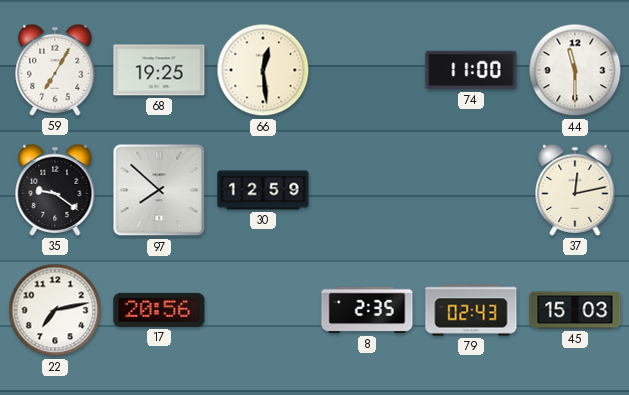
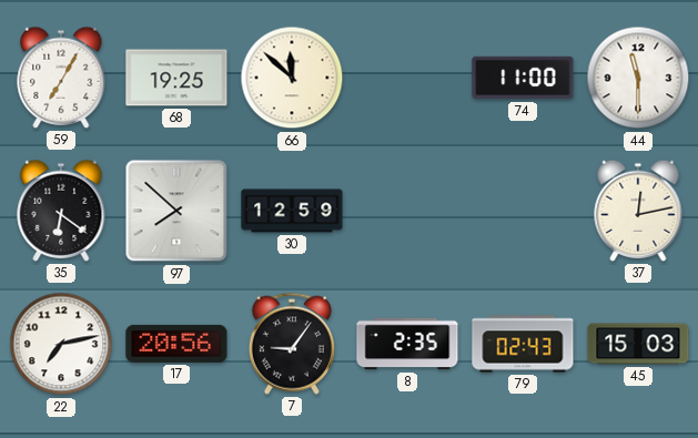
66: 12:29 -> 11:52
35: 9:21 -> 6:21
7: none -> 9:06
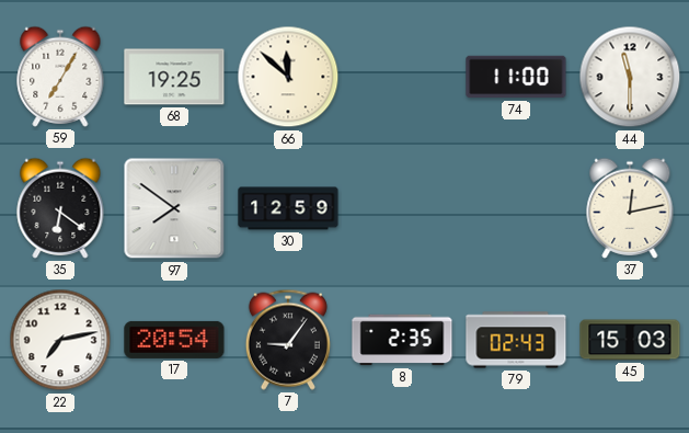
97: 7:52 -> 7:51
17: 20:56 -> 20:54
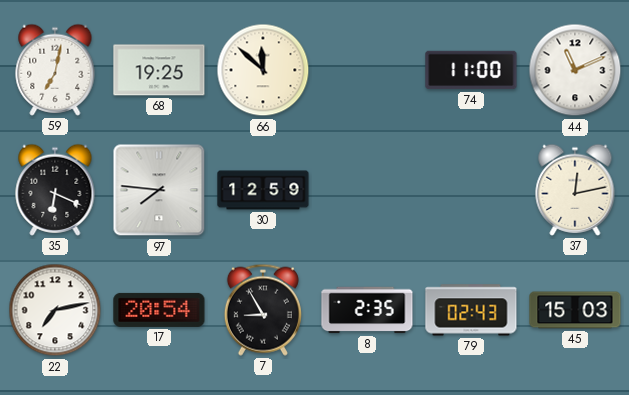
59: 7:05 -> 7:02
44: 11:30 -> 11:11
35: 6:21 -> 6:19
97: 7:51 -> 7:46
7: 9:06 -> 8:55
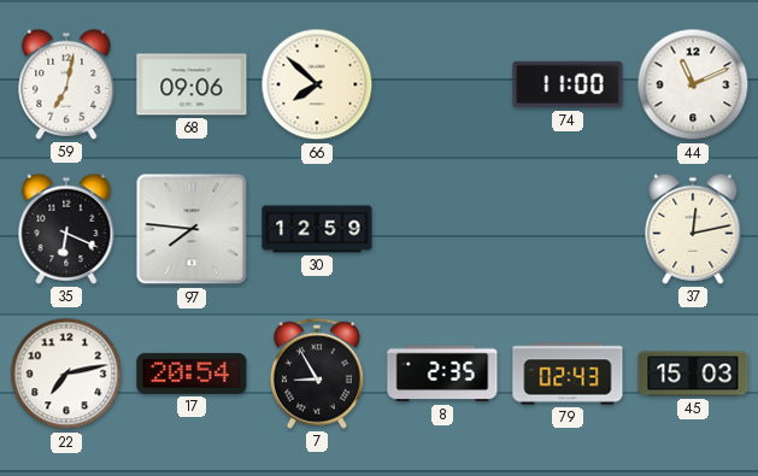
68: 19:25 -> 09:06
66: 11:52 -> 7:52
